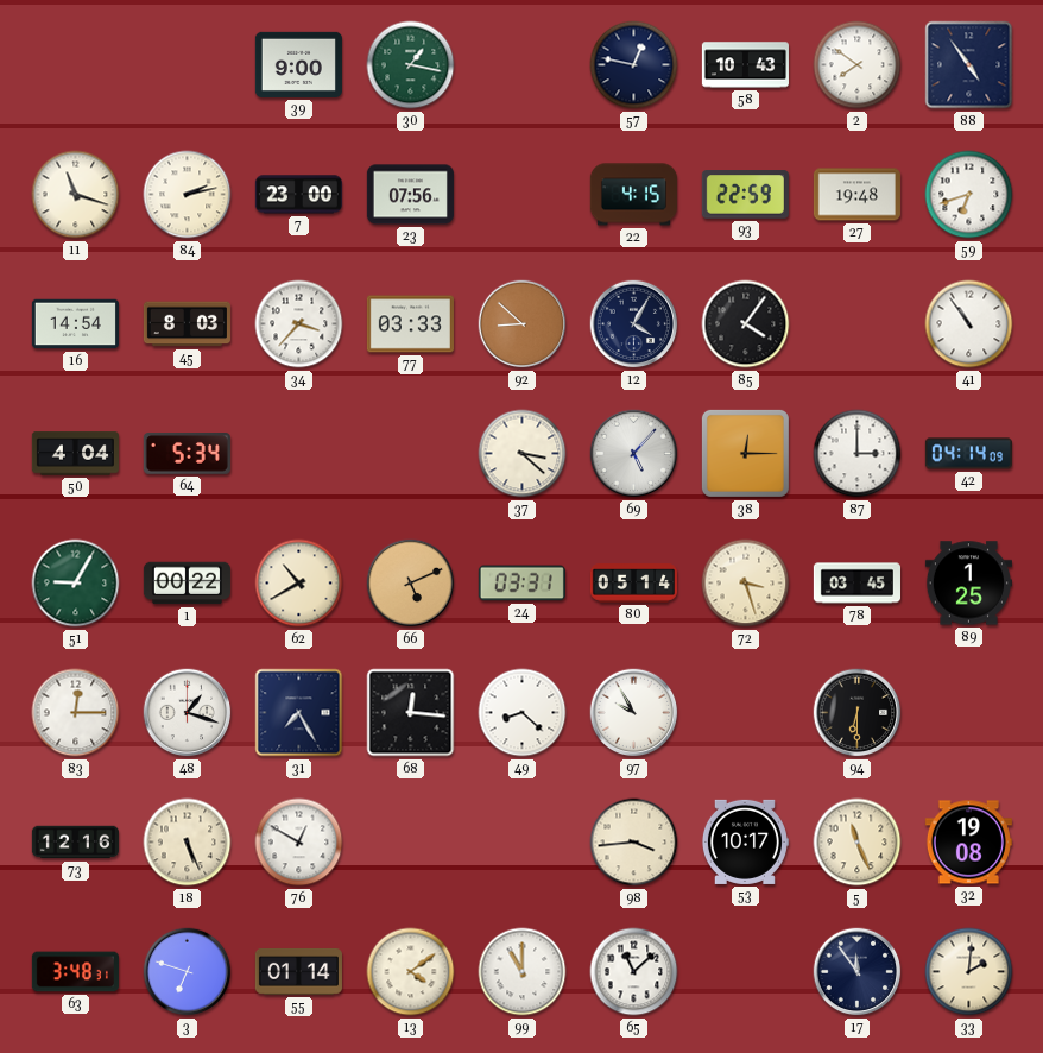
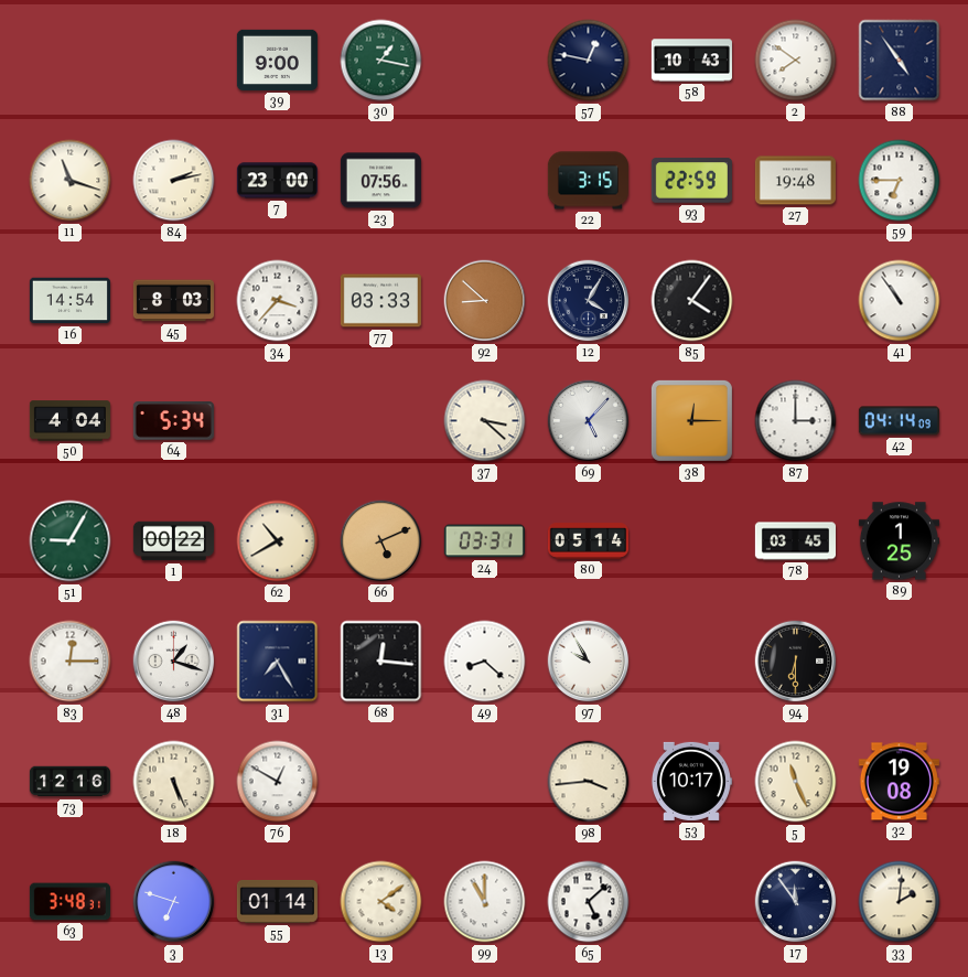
22: 4:15 -> 3:15
59: 6:42 -> 6:45
72: 3:27 -> none
65: 11:08 -> 5:08
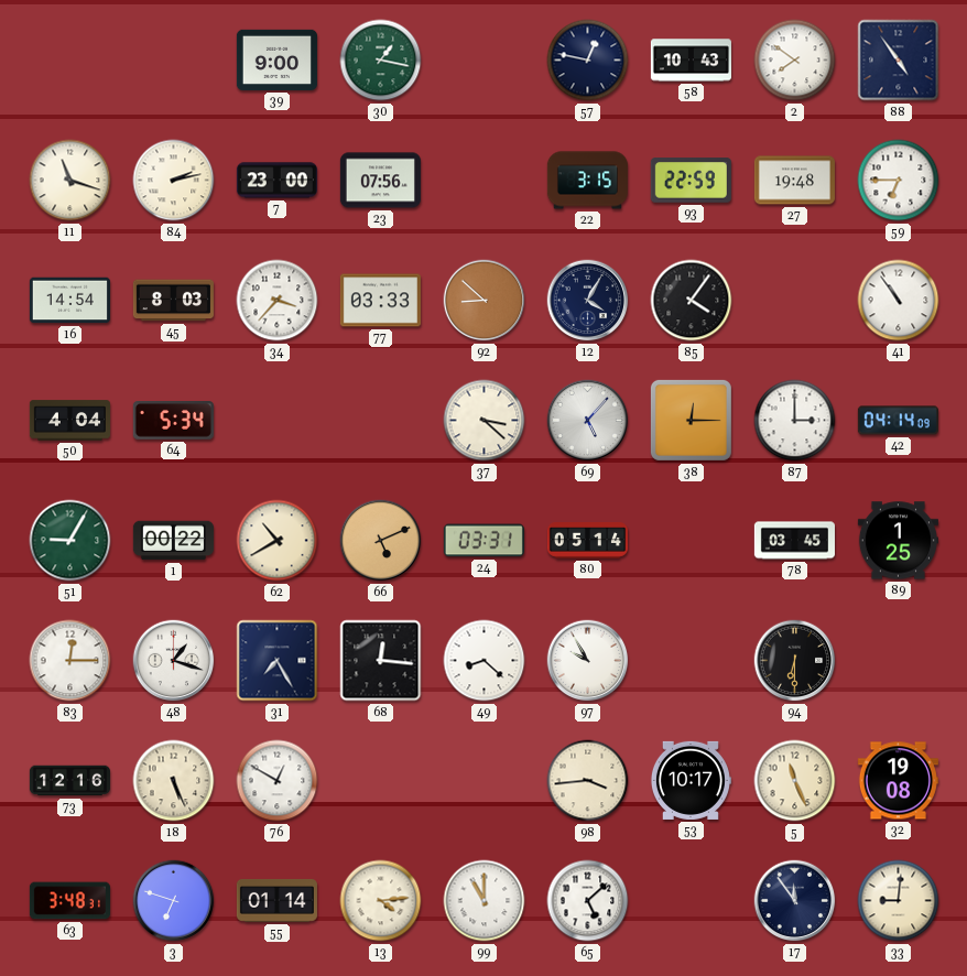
13: 4:09 -> 4:14
33: 2:01 -> 9:01
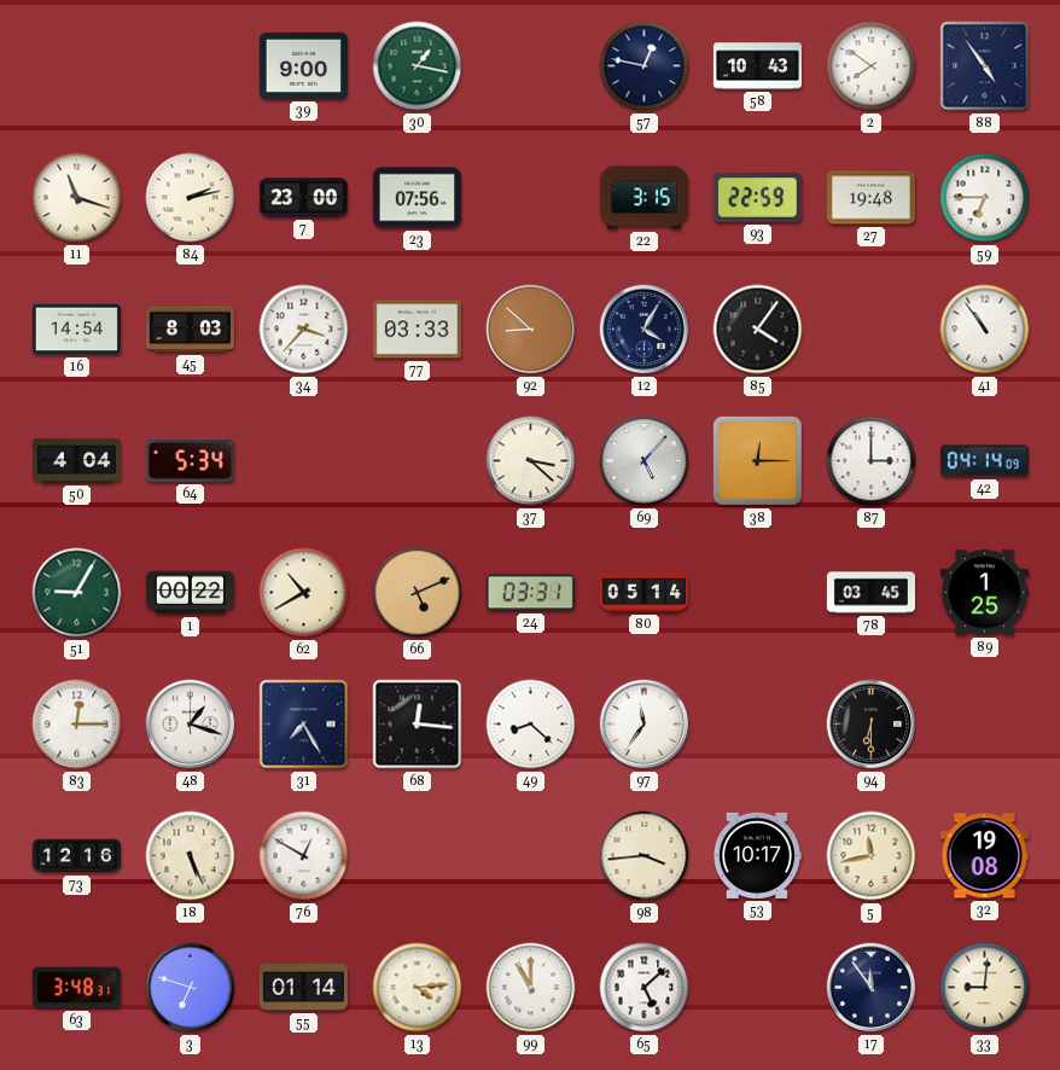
97: 9:55 -> 11:36
5: 11:26 -> 11:43
